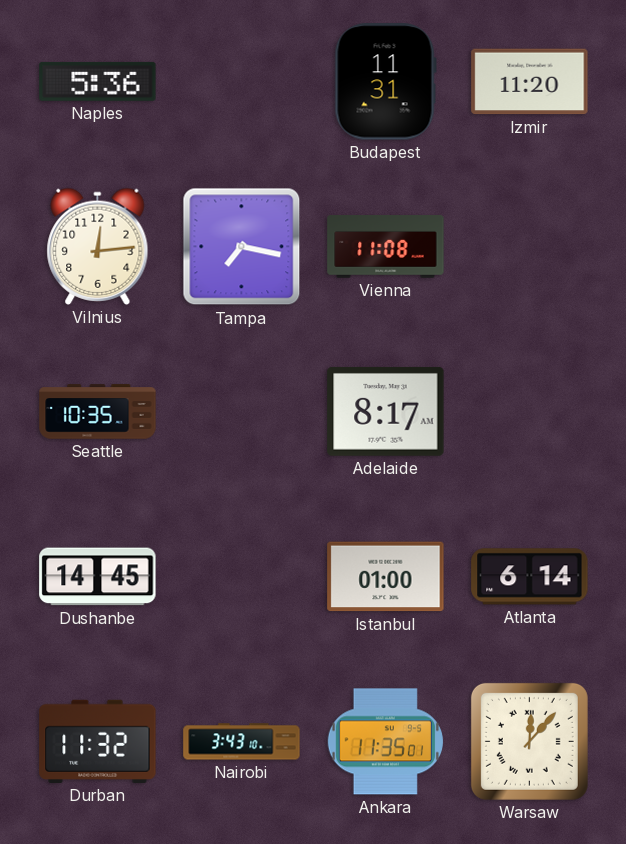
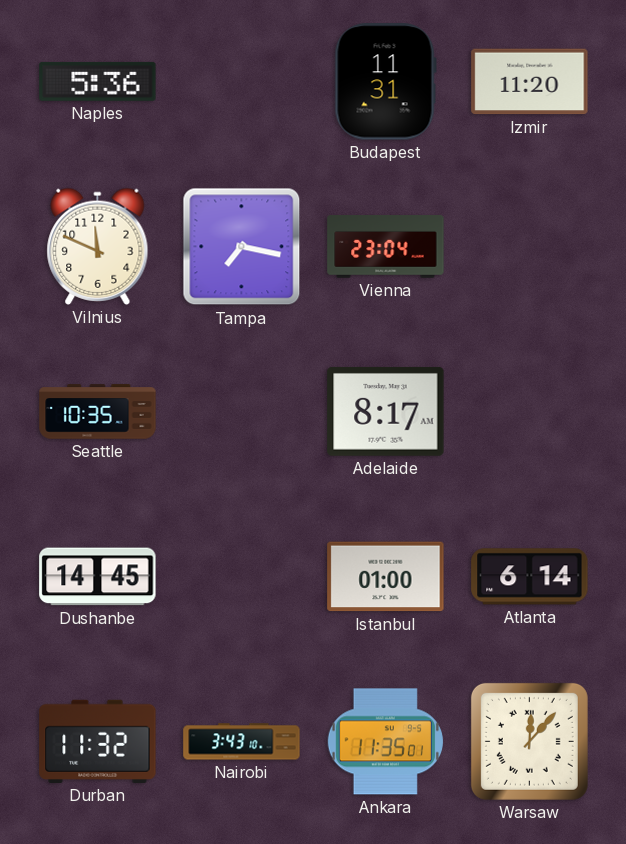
Vilnius: 12:14 -> 11:49
Vienna: 11:08 -> 23:04
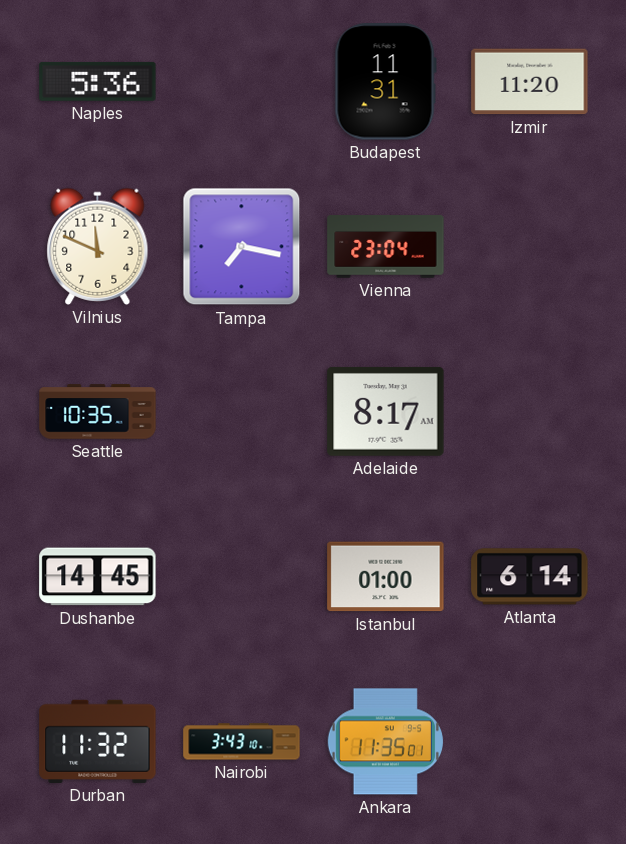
Warsaw: 12:07 -> none
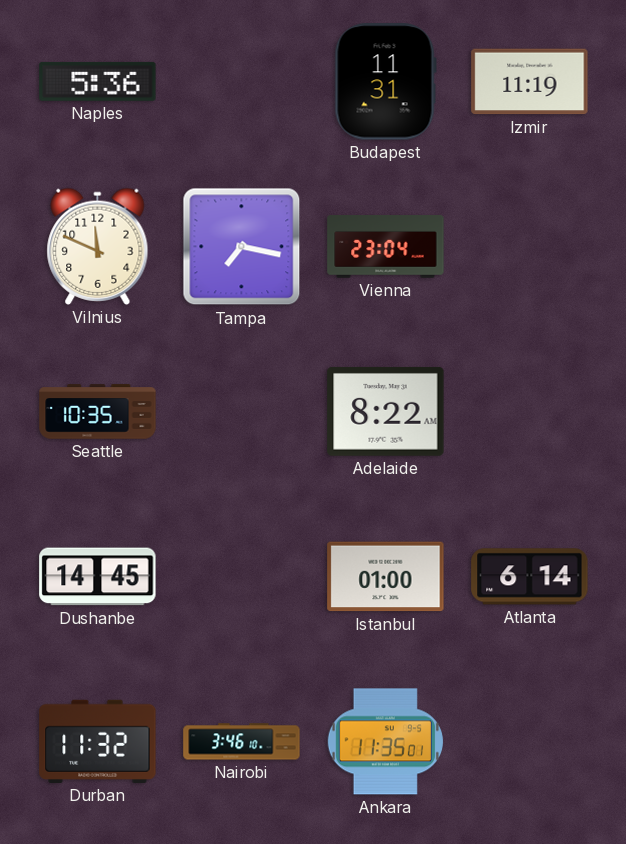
Izmir: 11:20 -> 11:19
Adelaide: 8:17 -> 8:22
Nairobi: 3:43 -> 3:46
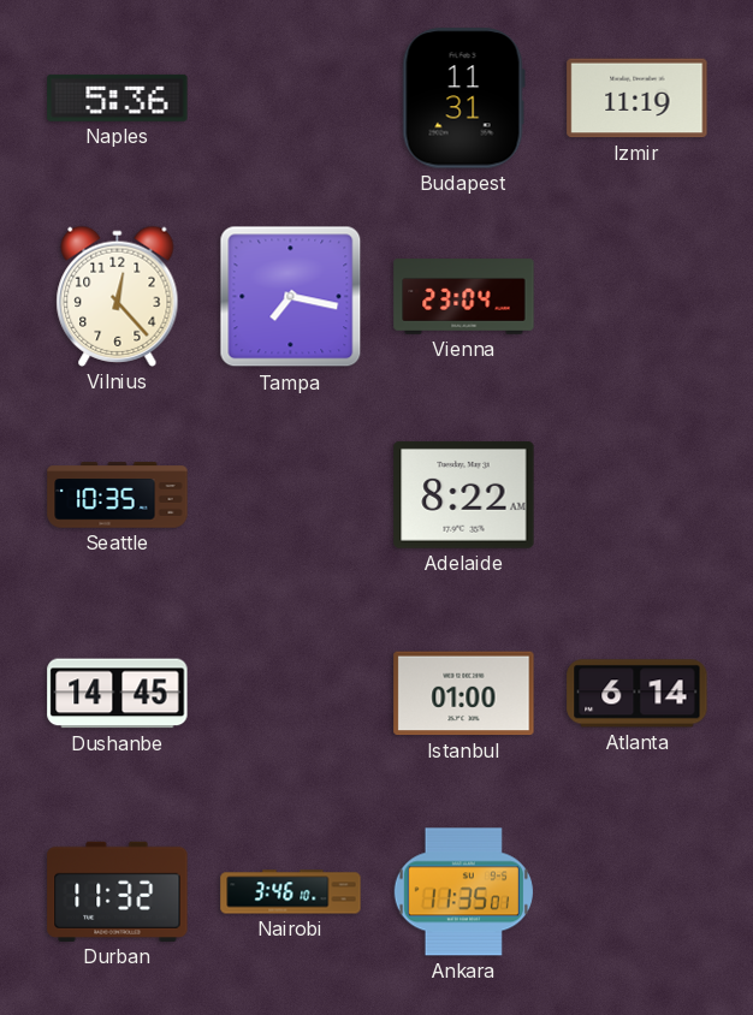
Vilnius: 11:49 -> 12:23
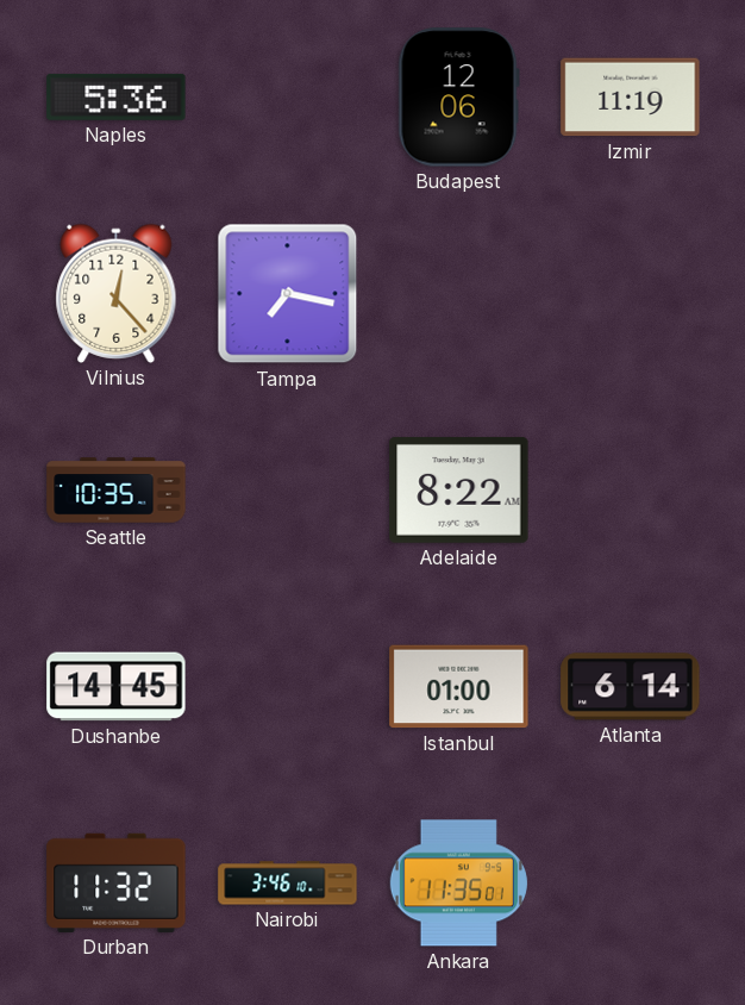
Budapest: 11:31 -> 12:06
Vienna: 23:04 -> none
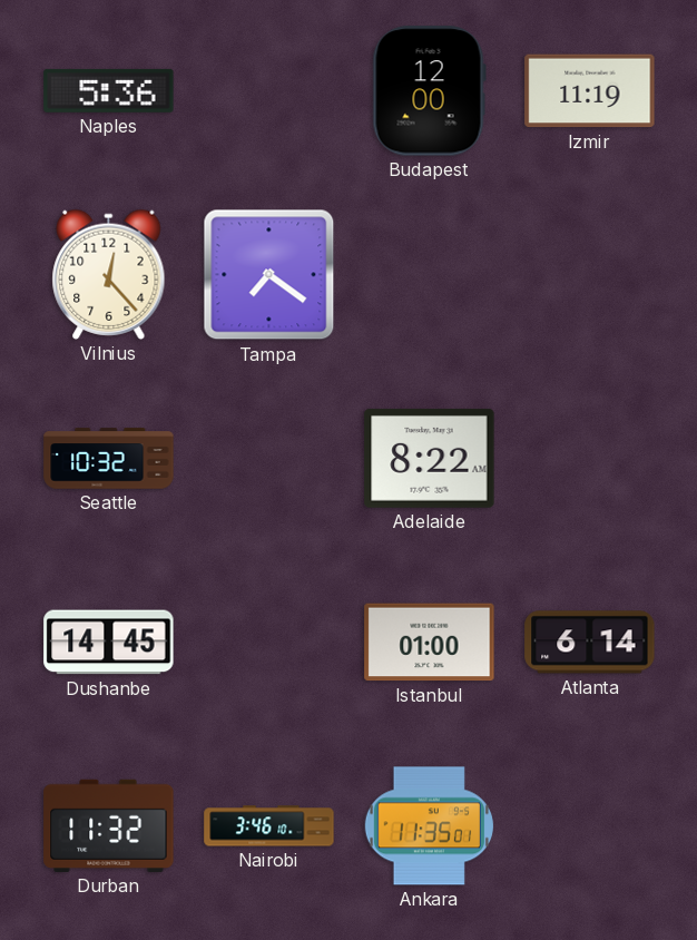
Budapest: 12:06 -> 12:00
Tampa: 7:17 -> 7:21
Seattle: 10:35 -> 10:32
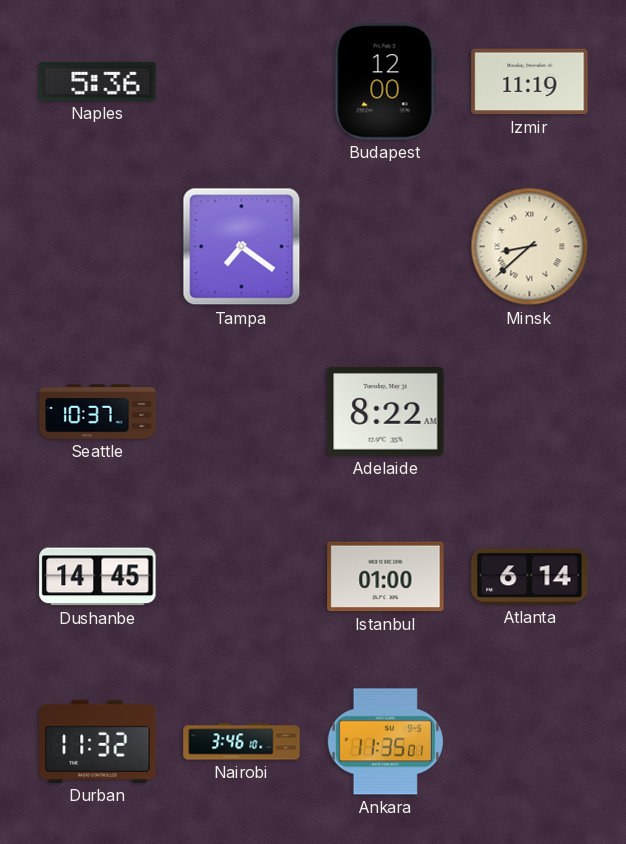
Vilnius: 12:23 -> none
Minsk: none -> 8:38
Seattle: 10:32 -> 10:37
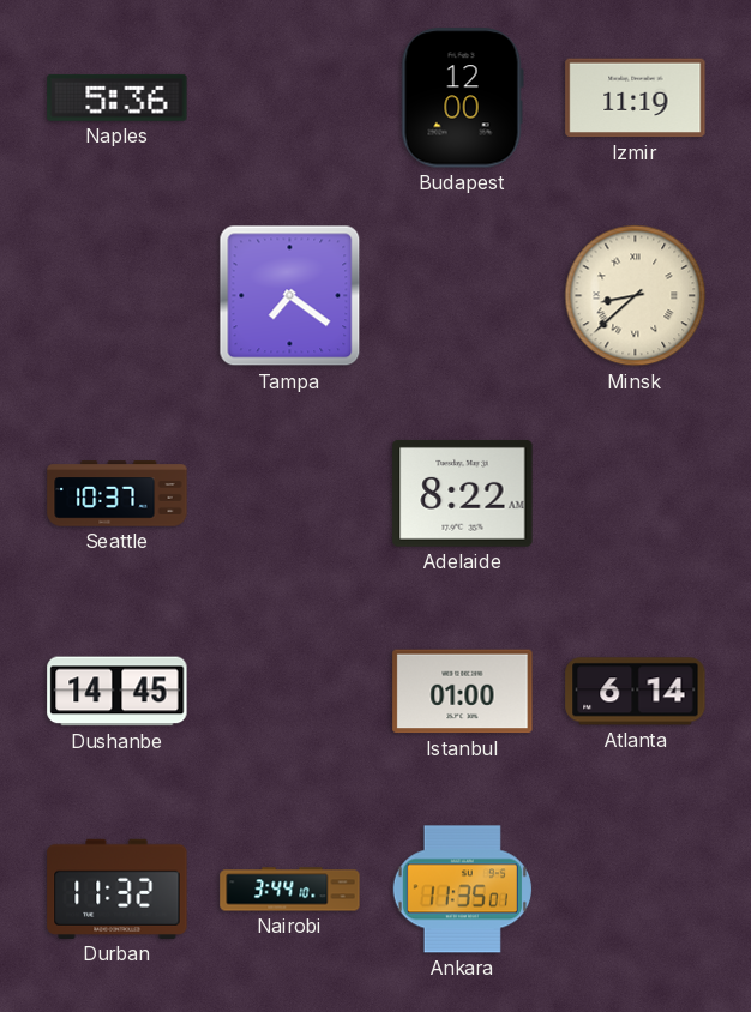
Nairobi: 3:46 -> 3:44
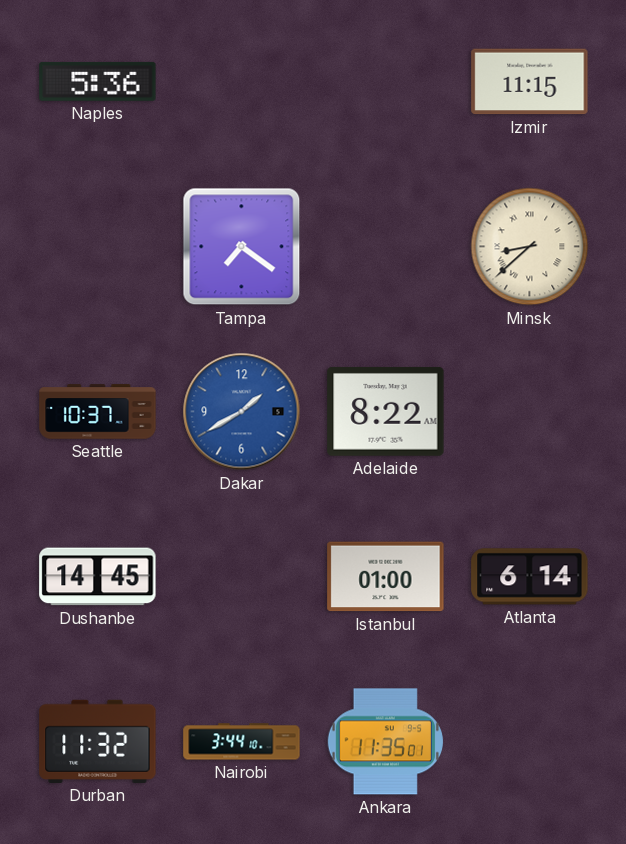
Budapest: 12:00 -> none
Izmir: 11:19 -> 11:15
Dakar: none -> 1:40
